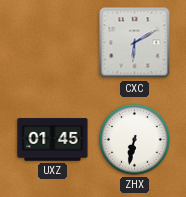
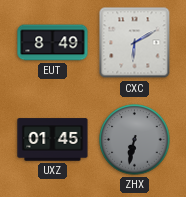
EUT: none -> 8:49
ZHX dial: white -> grey
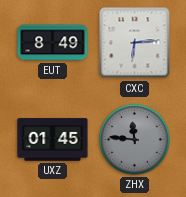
CXC: 6:10 -> 6:14
ZHX: 6:32 -> 11:46
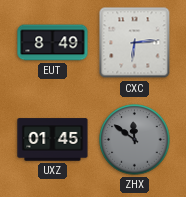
ZHX: 11:46 -> 11:51
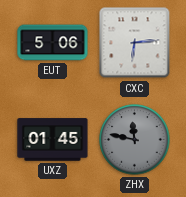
EUT: 8:49 -> 5:06
ZHX: 11:51 -> 11:47
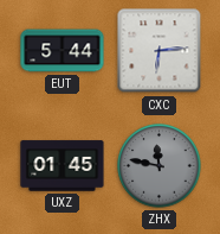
EUT: 5:06 -> 5:44
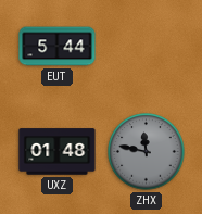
CXC: 6:14 -> none
UXZ: 01:45 -> 01:48
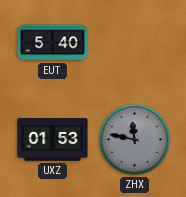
EUT: 5:44 -> 5:40
UXZ: 01:48 -> 01:53
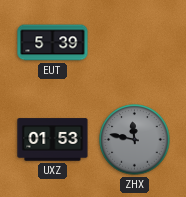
EUT: 5:40 -> 5:39
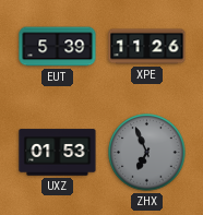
XPE: none -> 11:26
ZHX: 11:47 -> 6:56
